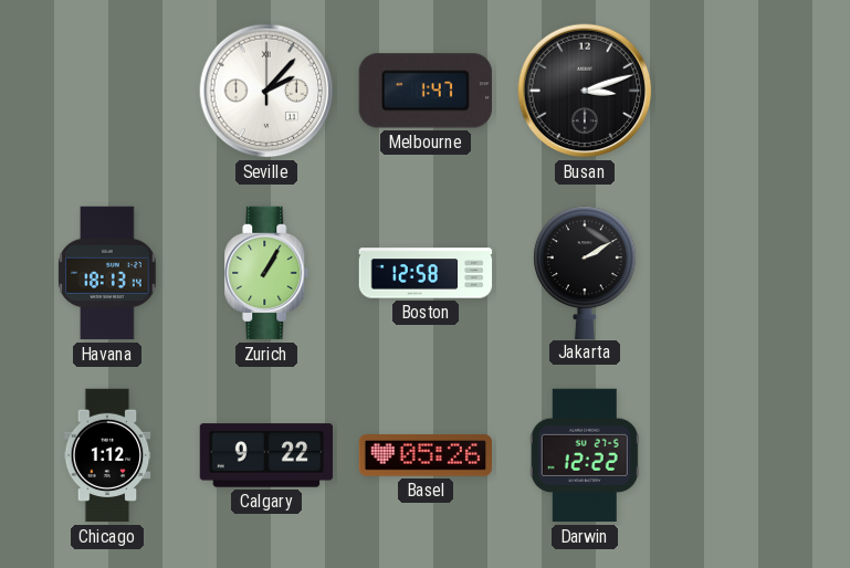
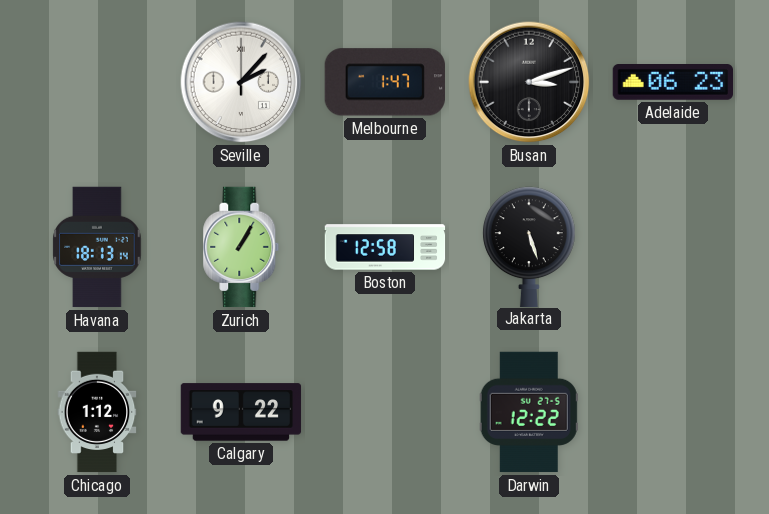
Adelaide: none -> 06:23
Jakarta: 2:10 -> 5:27
Basel: 05:26 -> none
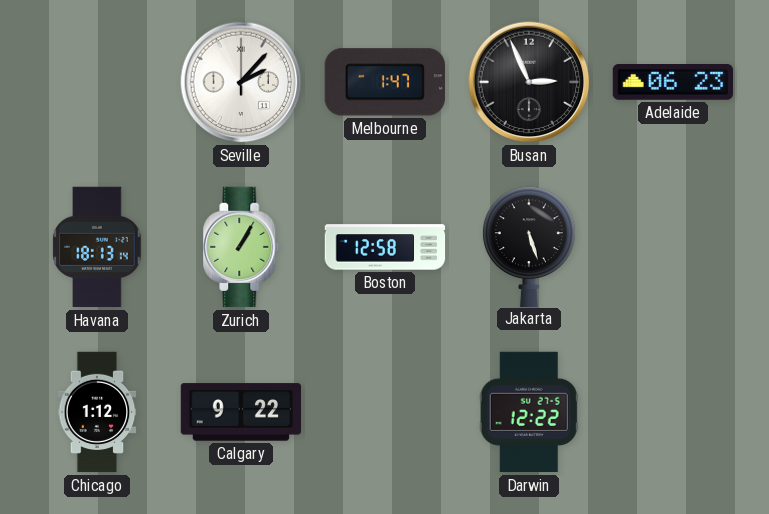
Busan: 3:12 -> 2:56
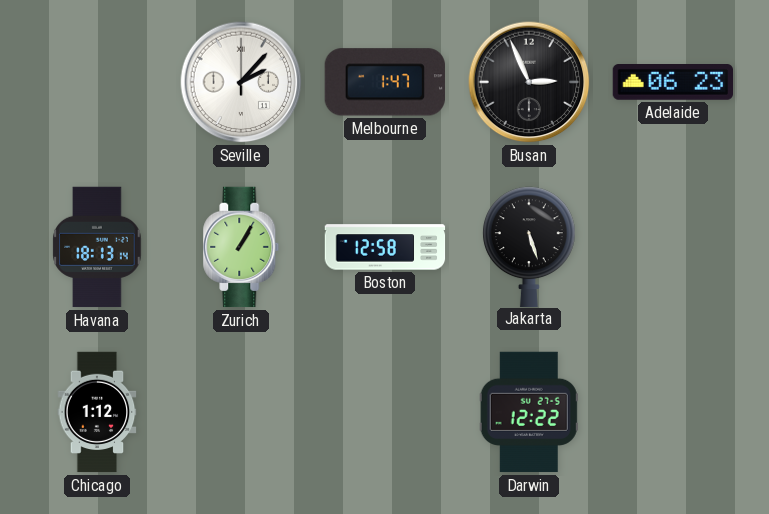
Calgary: 9:22 -> none
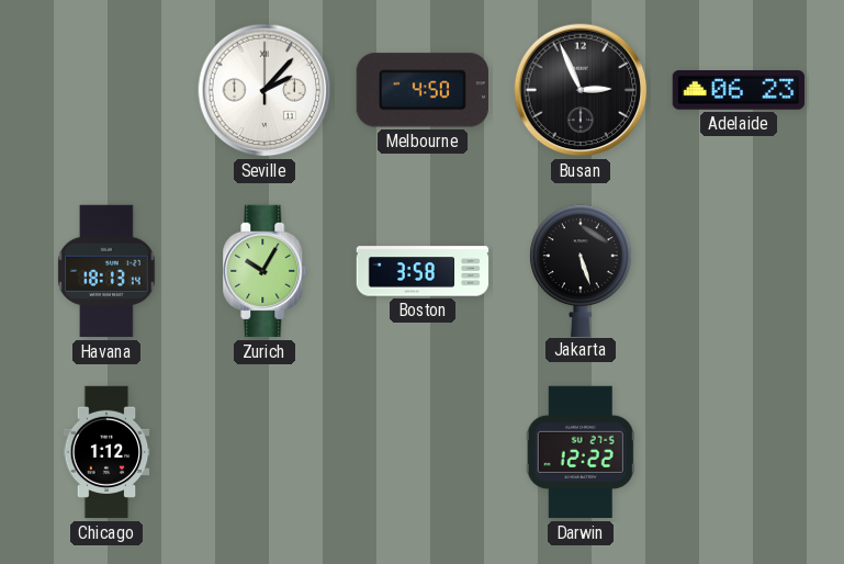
Melbourne: 1:47 -> 4:50
Zurich: 1:05 -> 10:05
Boston: 12:58 -> 3:58
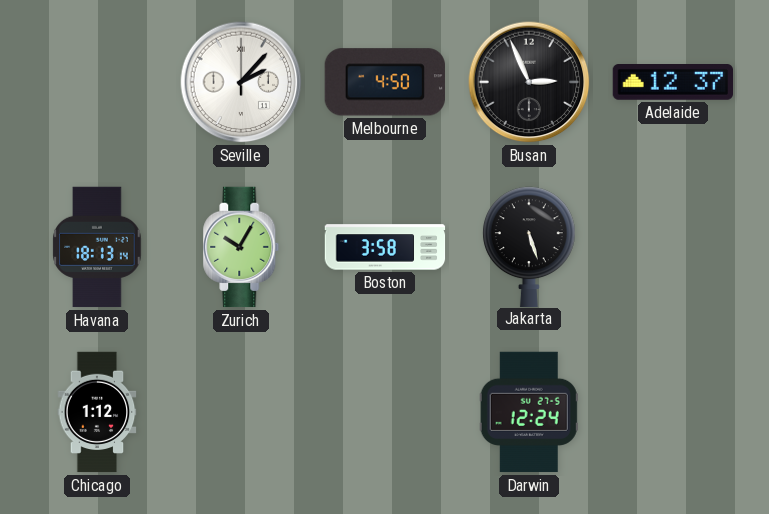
Adelaide: 06:23 -> 12:37
Darwin: 12:22 -> 12:24
